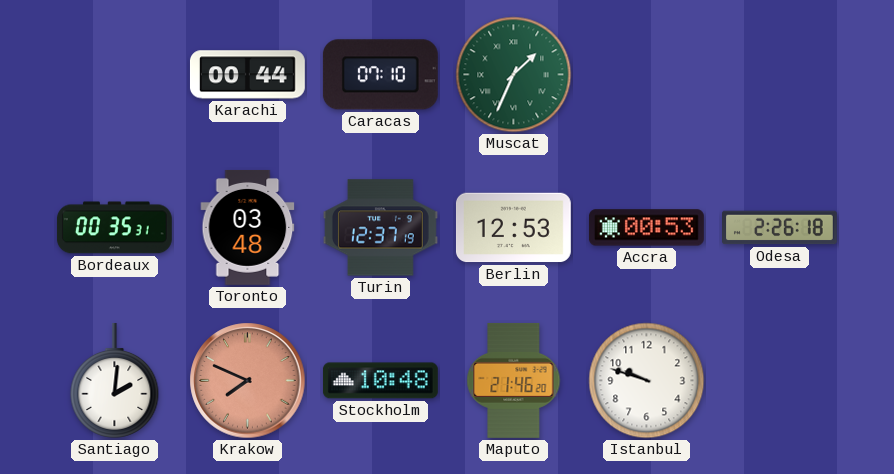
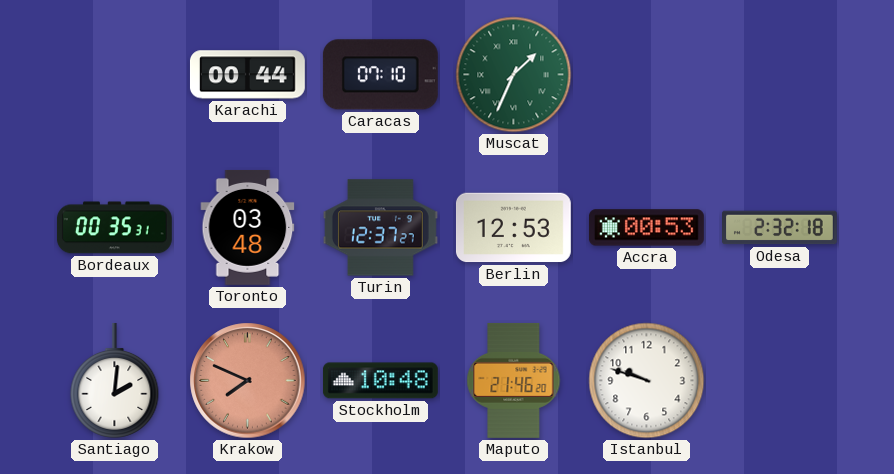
Turin: 12:37:19 -> 12:37:27
Odesa: 2:26 -> 2:32
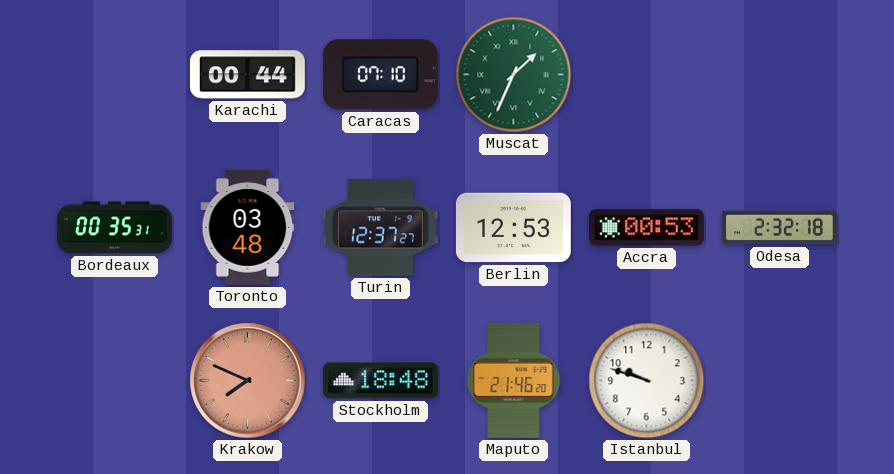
Santiago: 2:01 -> none
Stockholm: 10:48 -> 18:48
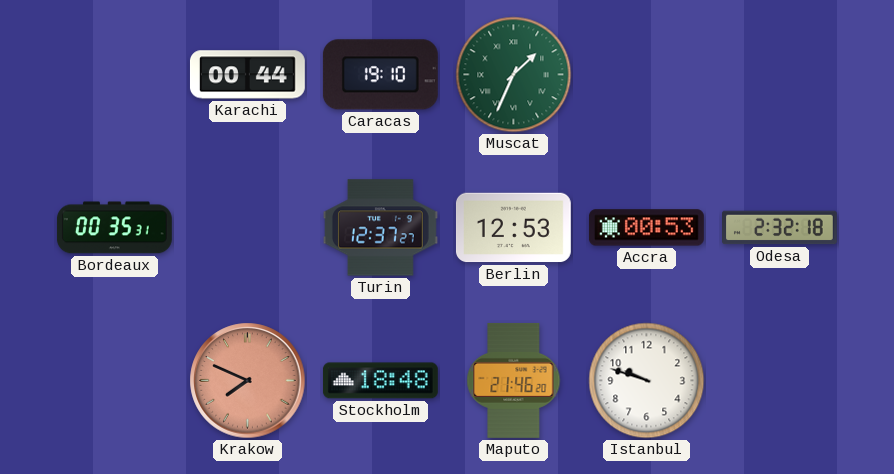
Caracas: 07:10 -> 19:10
Toronto: 03:48 -> none
